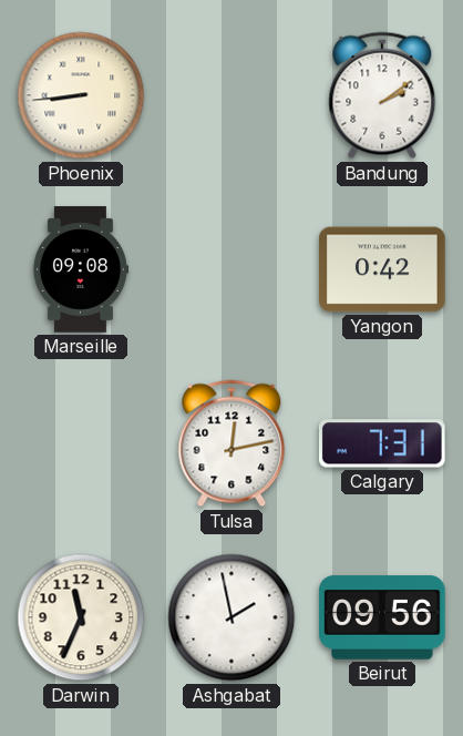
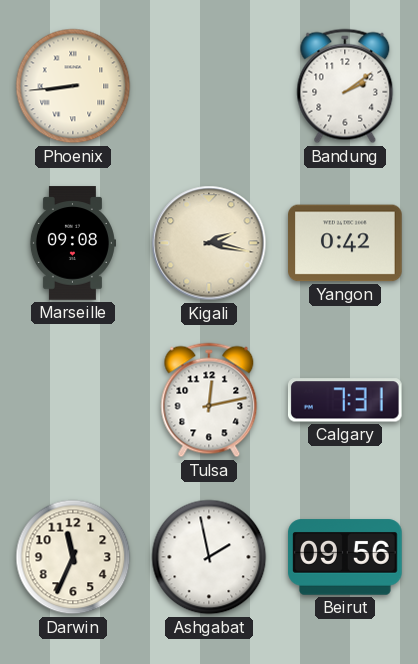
Kigali: none -> 2:17
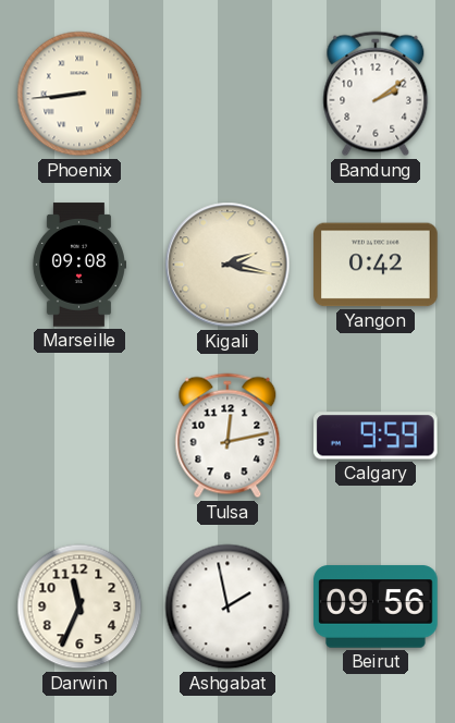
Calgary: 7:31 -> 9:59
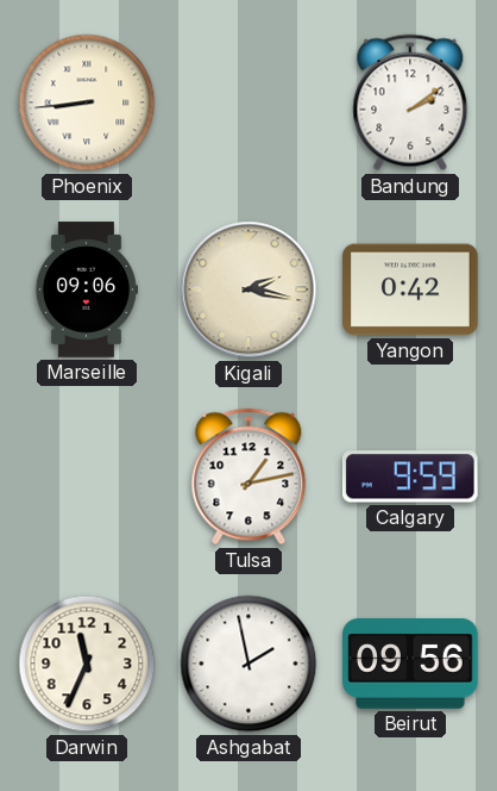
Marseille: 09:08 -> 09:06
Tulsa: 12:13 -> 1:13
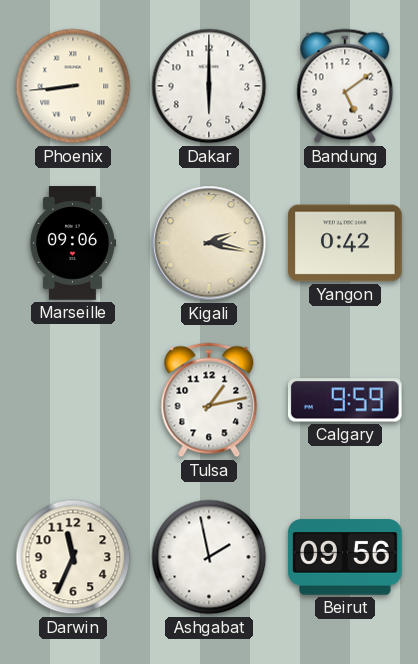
Dakar: none -> 6:00
Bandung: 2:09 -> 5:09
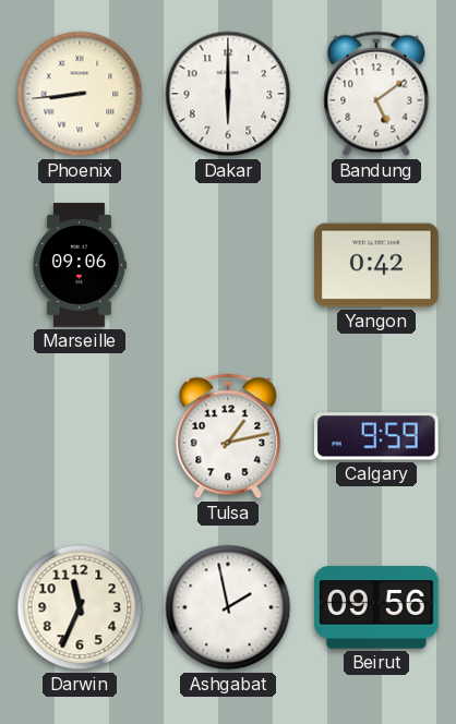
Kigali: 2:17 -> none
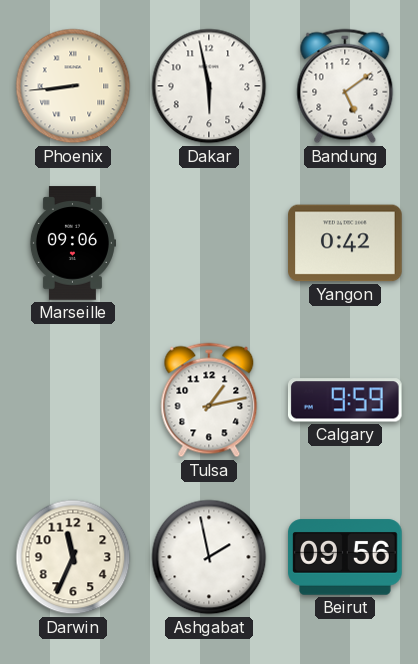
Dakar: 6:00 -> 5:58
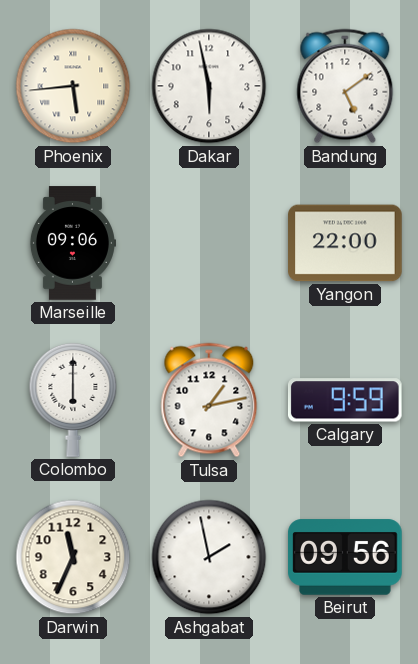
Phoenix: 8:44 -> 5:44
Yangon: 0:42 -> 22:00
Colombo: none -> 6:00
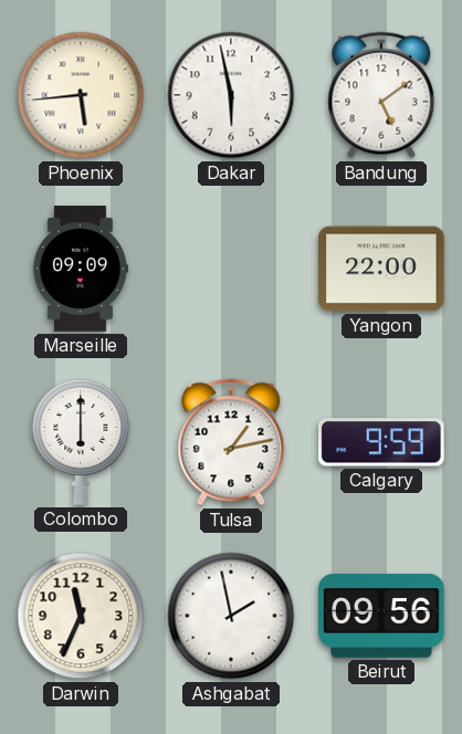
Marseille: 09:06 -> 09:09
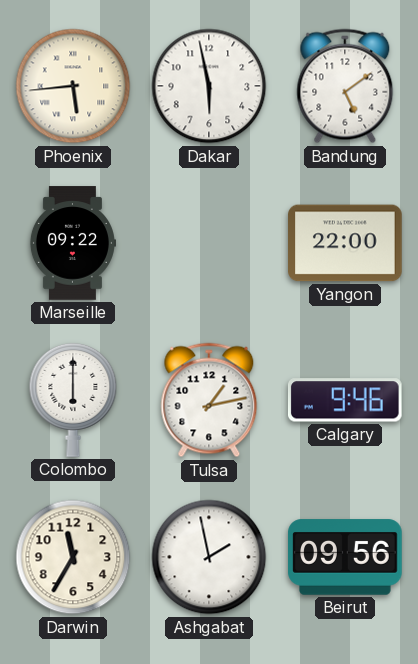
Marseille: 09:09 -> 09:22
Calgary: 9:59 -> 9:46
Darwin: 11:34 -> 11:35
